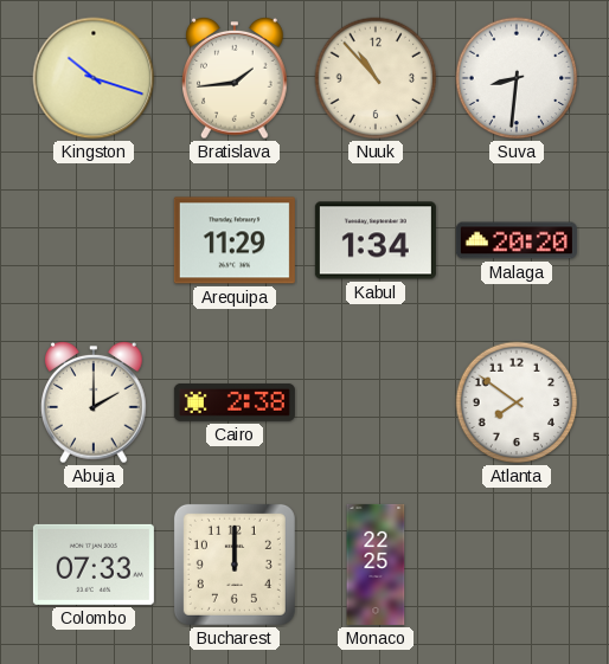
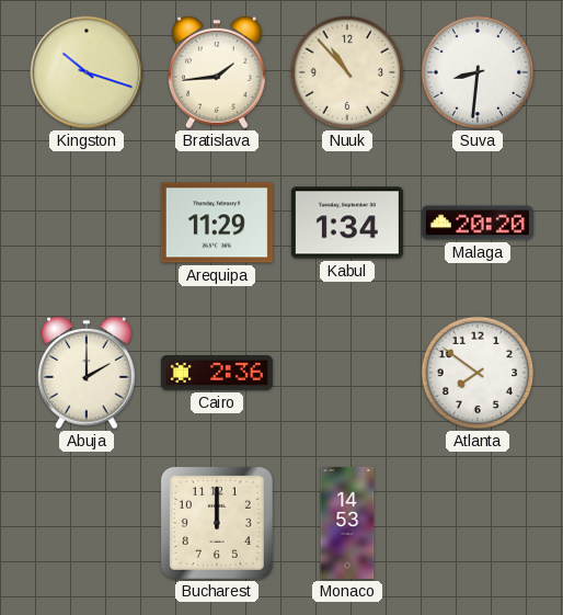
Cairo: 2:38 -> 2:36
Colombo: 07:33 -> none
Monaco: 22:25 -> 14:53
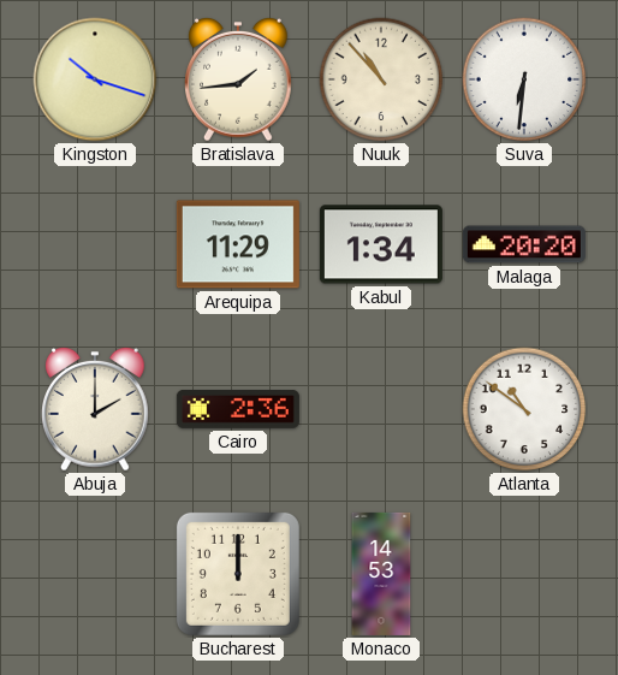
Suva: 8:31 -> 6:31
Atlanta: 7:51 -> 10:51
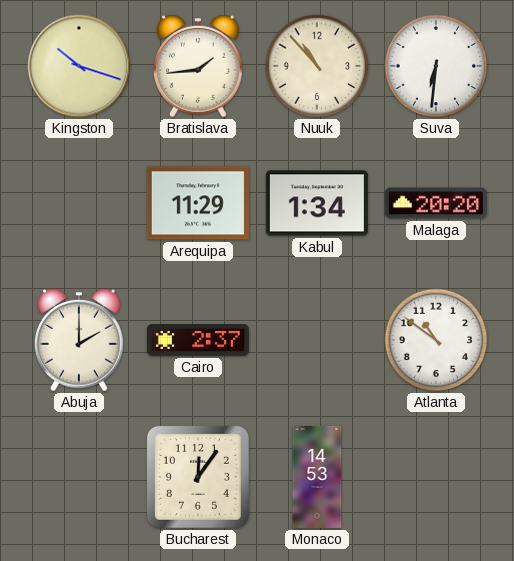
Cairo: 2:36 -> 2:37
Bucharest: 12:00 -> 12:06
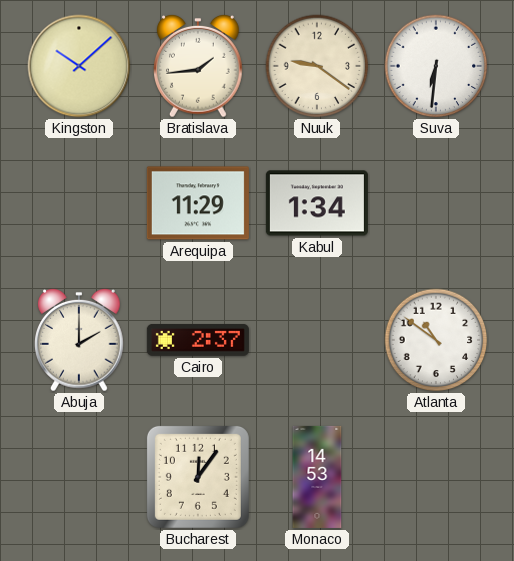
Kingston: 10:18 -> 10:08
Nuuk: 10:53 -> 9:21
Malaga: 20:20 -> none
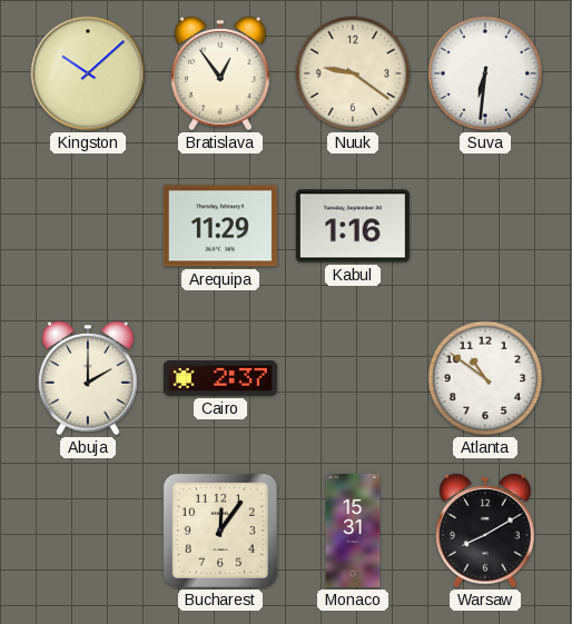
Bratislava: 1:44 -> 12:54
Kabul: 1:34 -> 1:16
Monaco: 14:53 -> 15:31
Warsaw: none -> 8:10
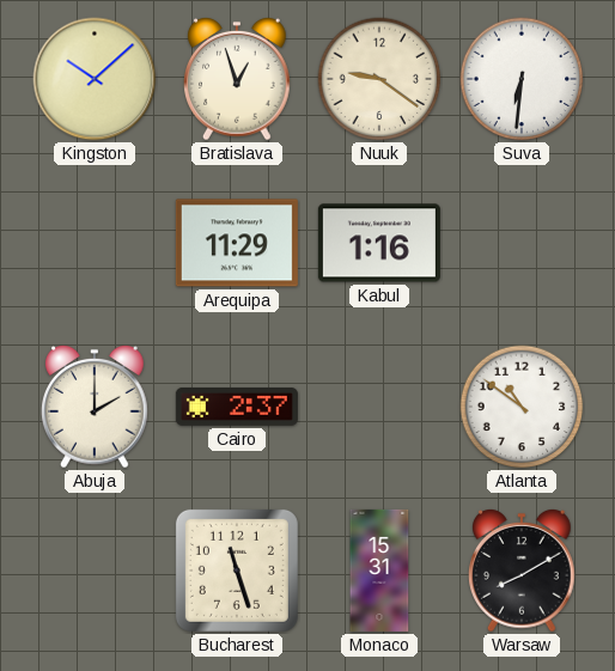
Bratislava: 12:54 -> 12:57
Bucharest: 12:06 -> 11:27
